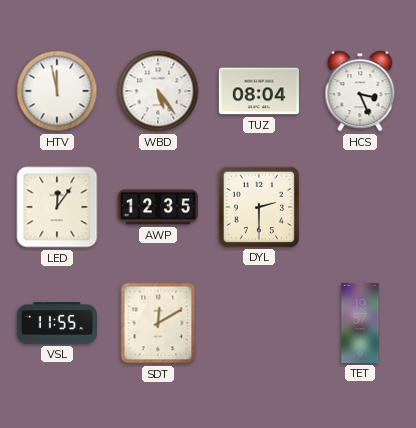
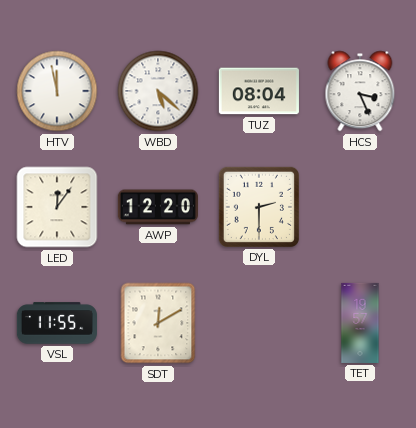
WBD: 5:24 -> 5:22
AWP: 12:35 -> 12:20
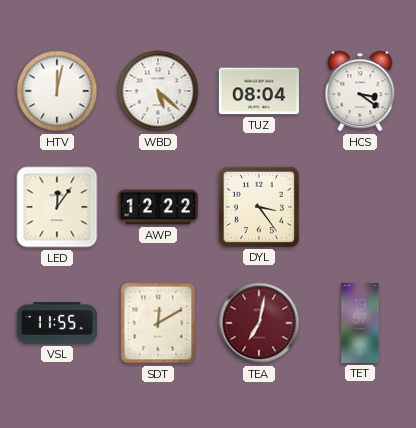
HTV: 11:58 -> 12:02
HCS: 3:26 -> 3:21
AWP: 12:20 -> 12:22
DYL: 2:30 -> 3:24
TEA: none -> 7:02
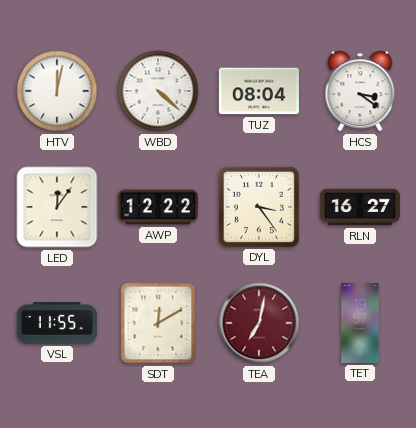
WBD: 5:22 -> 4:22
RLN: none -> 16:27
